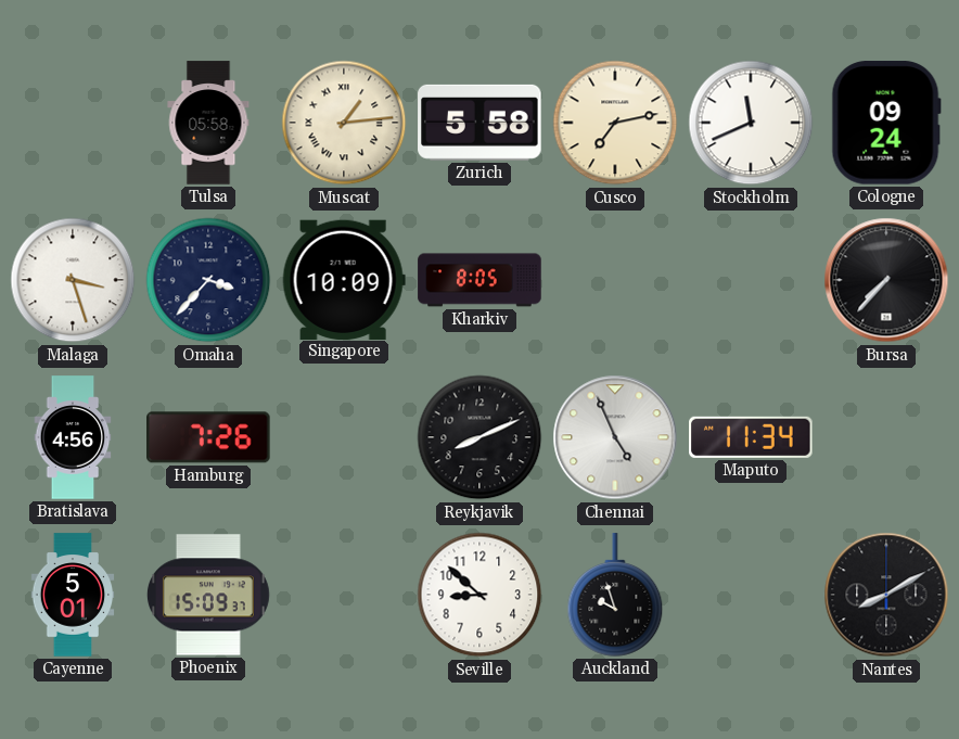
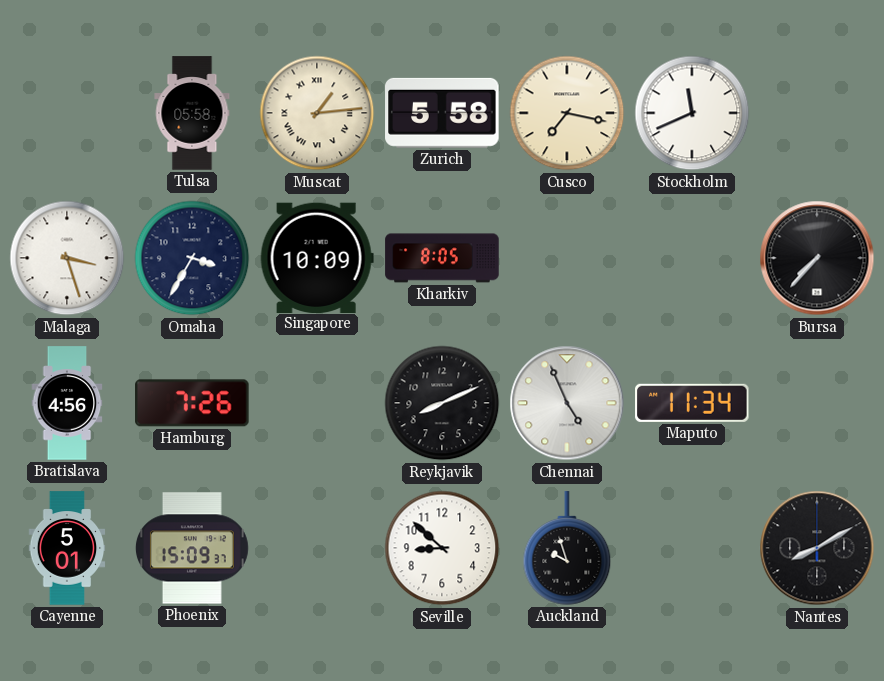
Cusco: 7:13 -> 7:17
Cologne: 09:24 -> none
Omaha: 3:37 -> 3:35
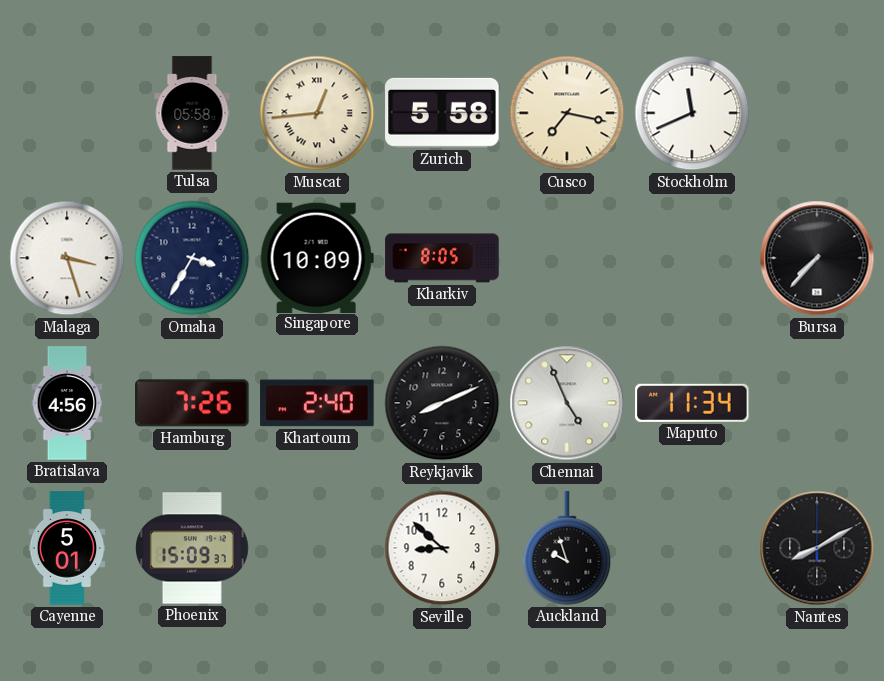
Muscat: 1:14 -> 12:44
Khartoum: none -> 2:40
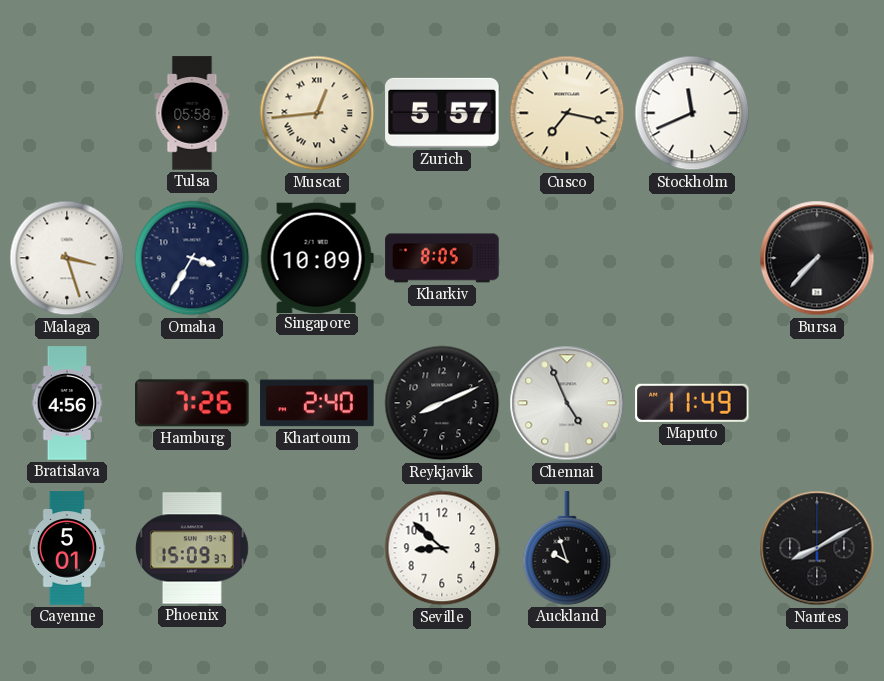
Zurich: 5:58 -> 5:57
Maputo: 11:34 -> 11:49
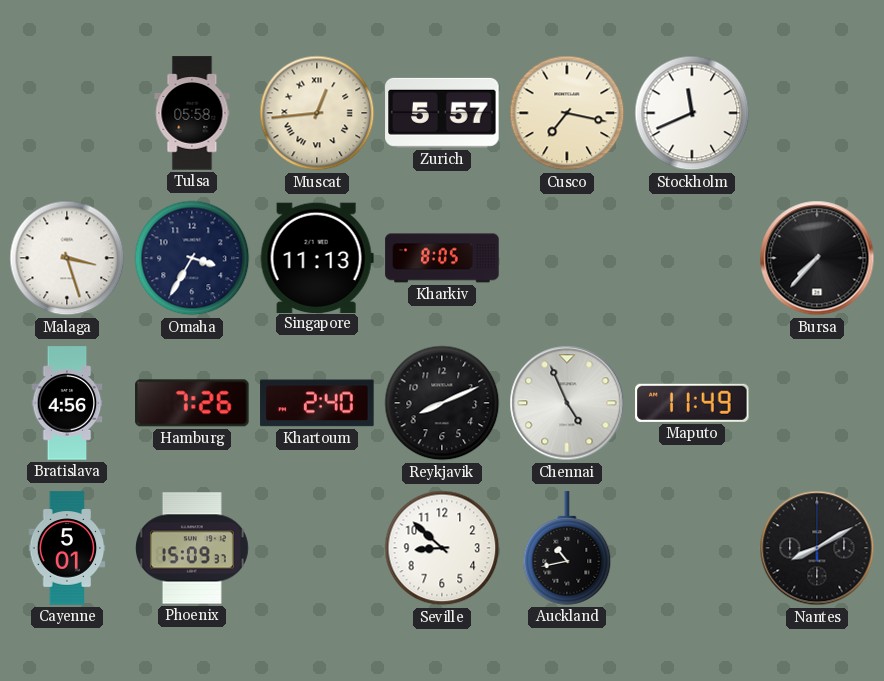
Singapore: 10:09 -> 11:13
Auckland: 9:57 -> 10:43
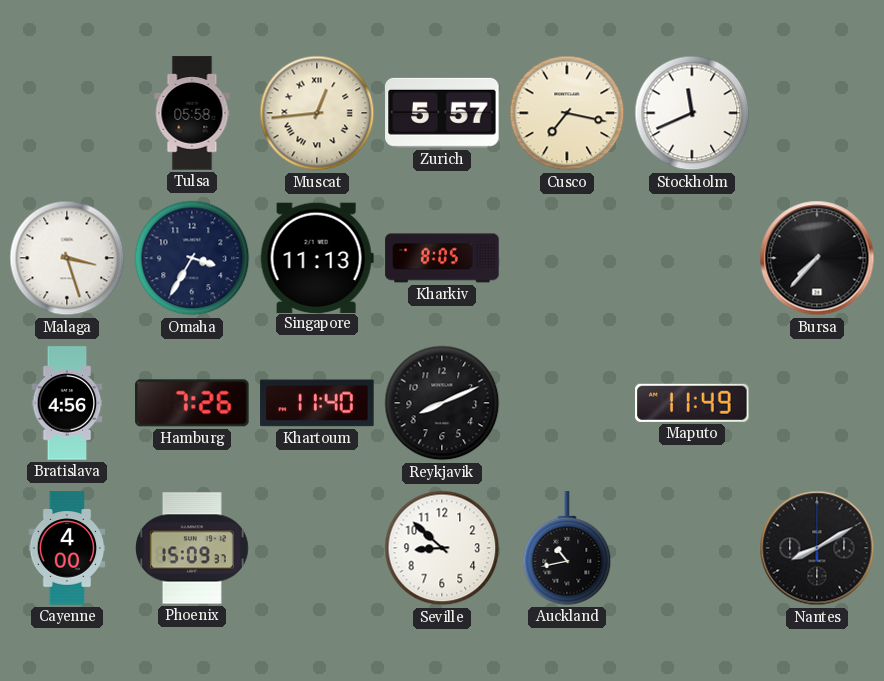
Khartoum: 2:40 -> 11:40
Chennai: 4:56 -> none
Cayenne: 5:01 -> 4:00
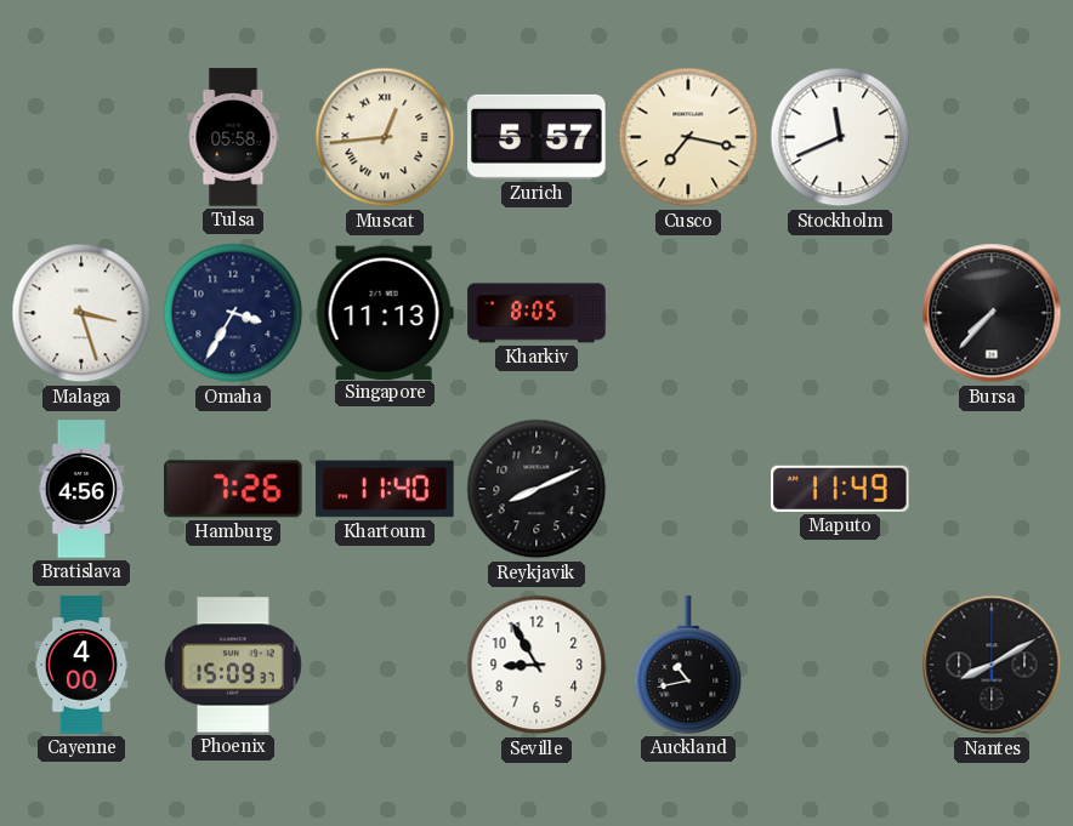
Seville: 8:52 -> 8:55
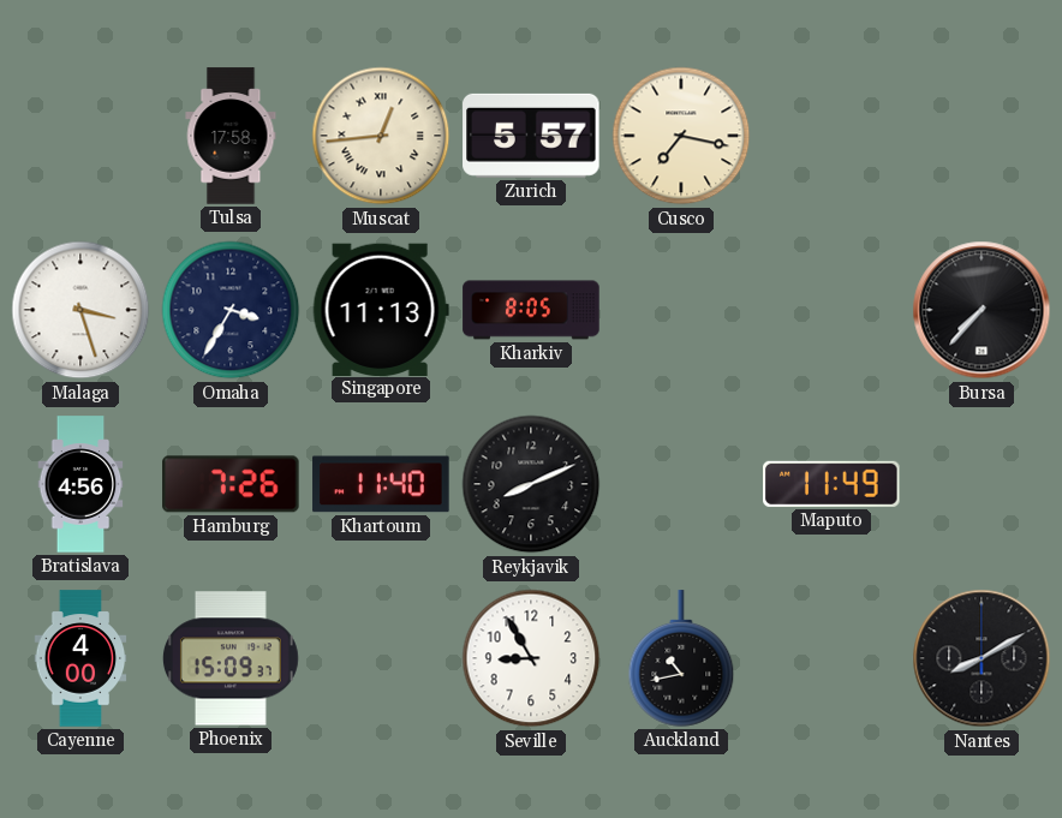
Tulsa: 05:58 -> 17:58
Stockholm: 11:41 -> none
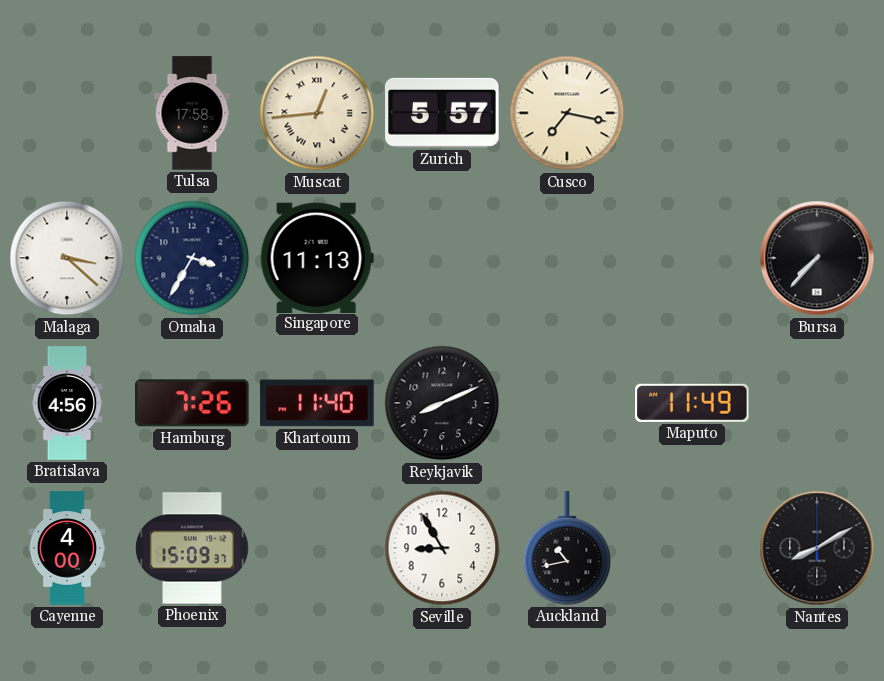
Malaga: 3:27 -> 3:22
Kharkiv: 8:05 -> none
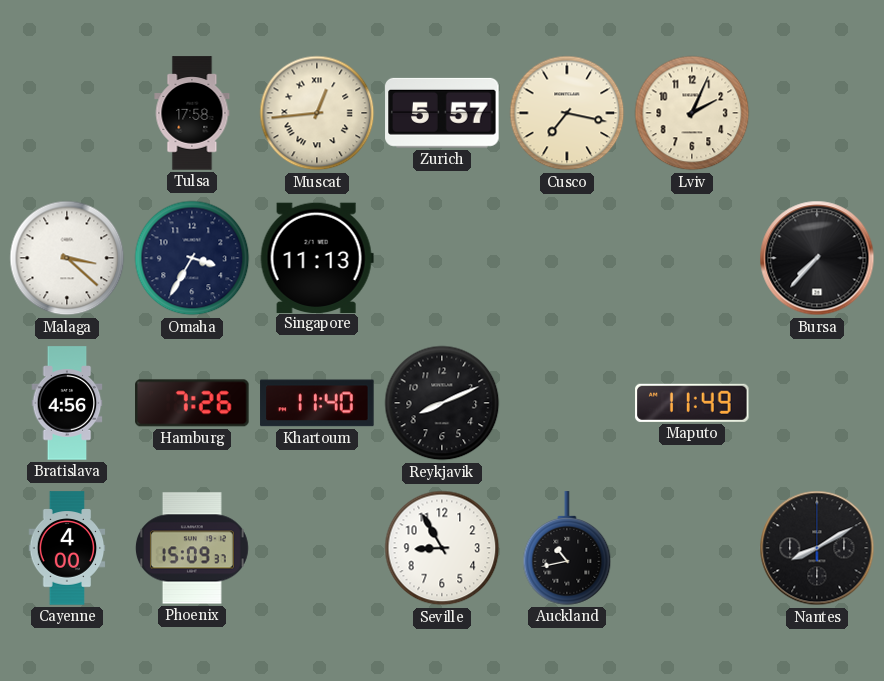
Lviv: none -> 2:04
